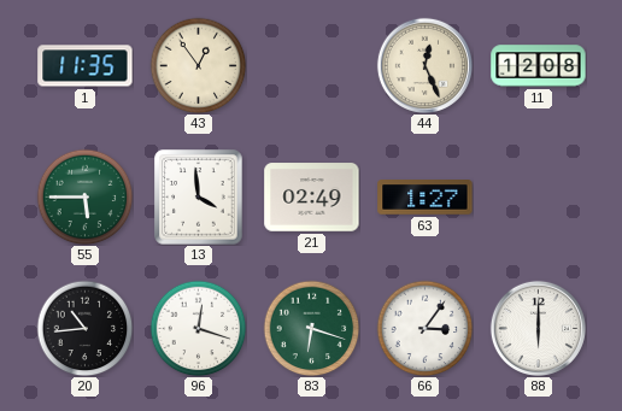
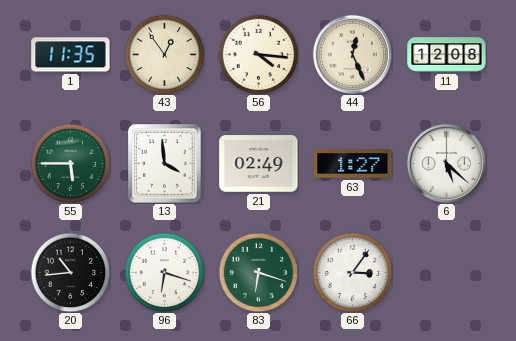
56: none -> 4:16
6: none -> 5:22
96: 12:18 -> 6:18
88: 6:00 -> none
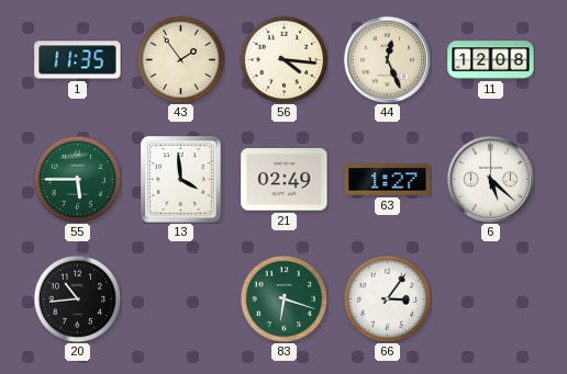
43: 12:54 -> 1:54
96: 6:18 -> none
